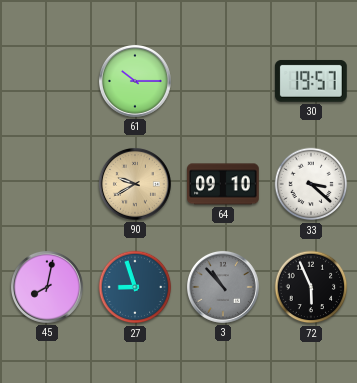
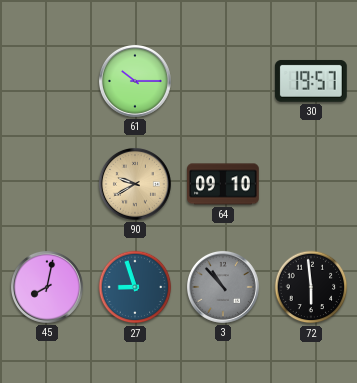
33: 3:22 -> none
72: 5:56 -> 5:59
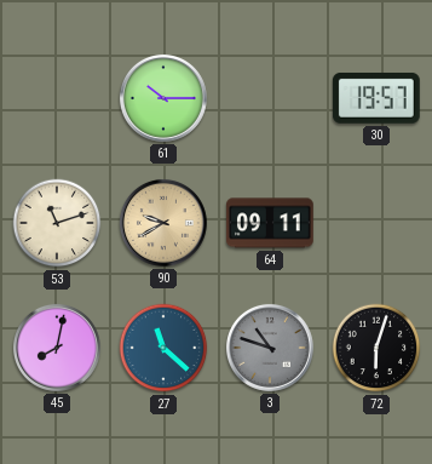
53: none -> 11:12
64: 09:10 -> 09:11
27: 8:57 -> 11:22
3: 10:53 -> 10:48
72: 5:59 -> 6:03
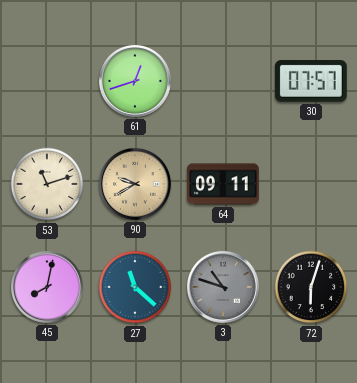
61: 10:15 -> 12:42
30: 19:57 -> 07:57
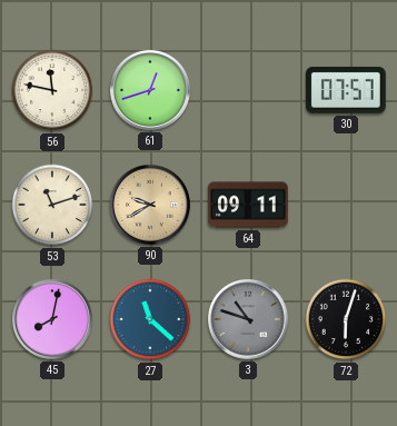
56: none -> 11:47
